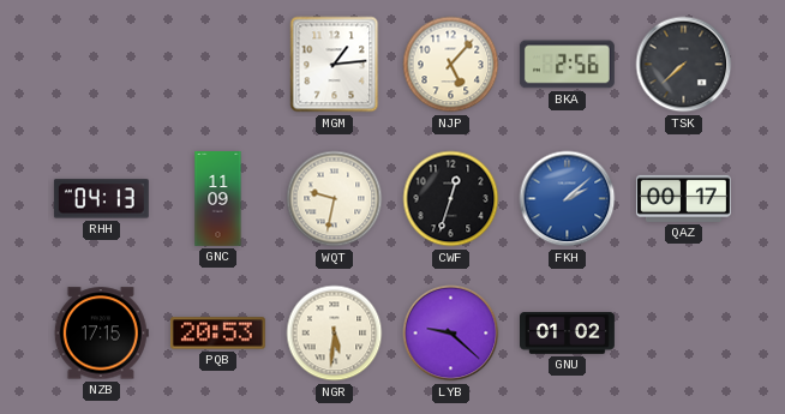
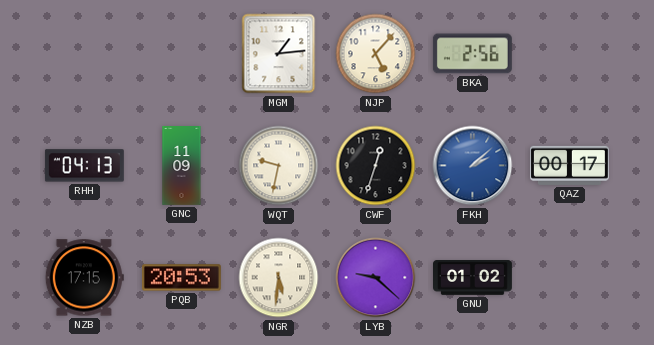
TSK: 7:38 -> none
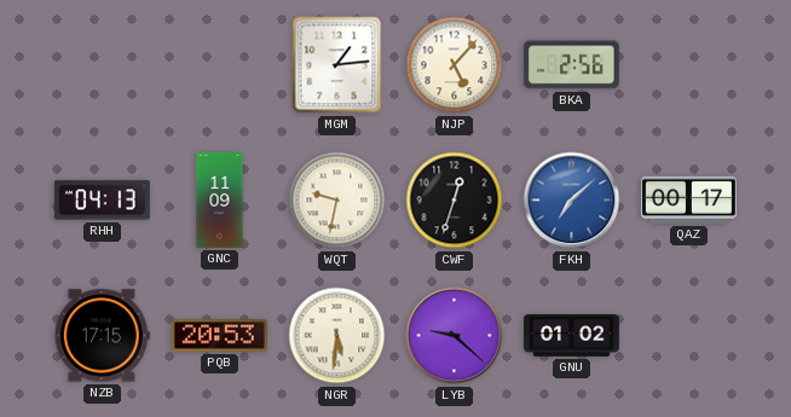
FKH: 2:08 -> 7:08
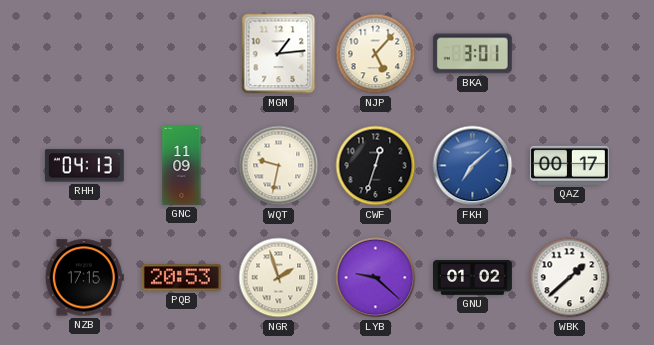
BKA: 2:56 -> 3:01
NGR: 5:31 -> 1:57
WBK: none -> 1:38
